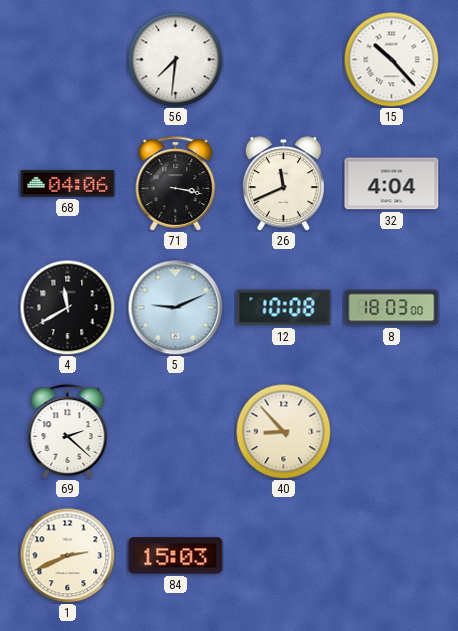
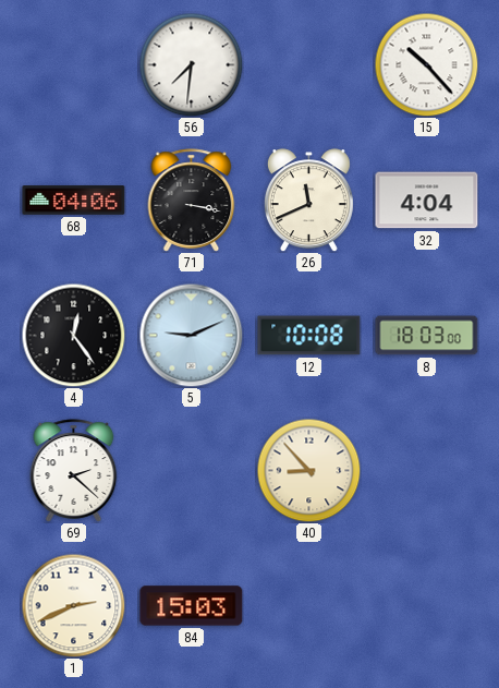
4: 11:40 -> 12:24
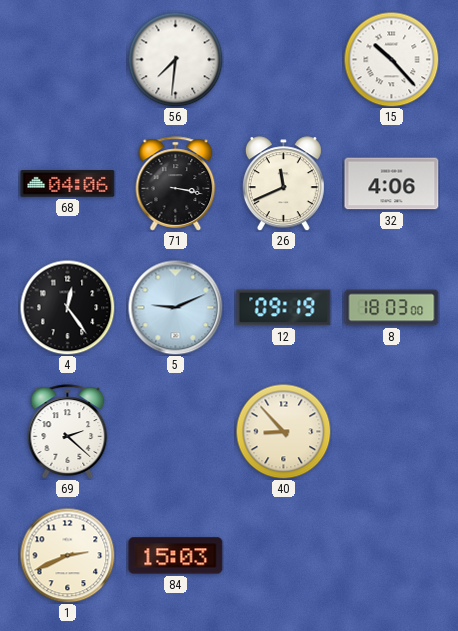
32: 4:04 -> 4:06
12: 10:08 -> 09:19
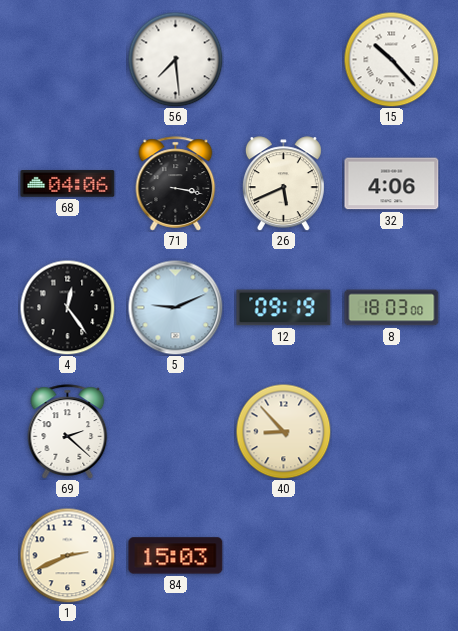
56: 7:31 -> 7:29
26: 11:41 -> 5:41
